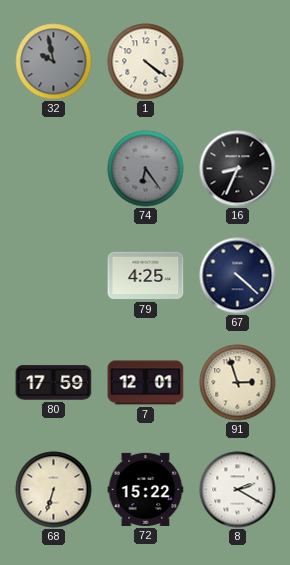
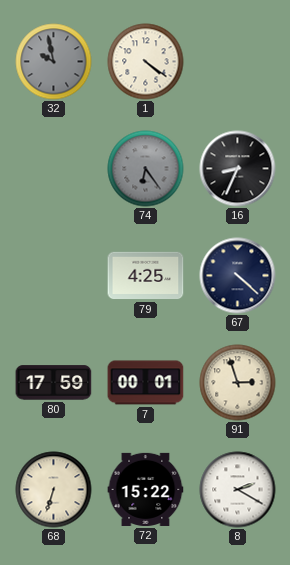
7: 12:01 -> 00:01
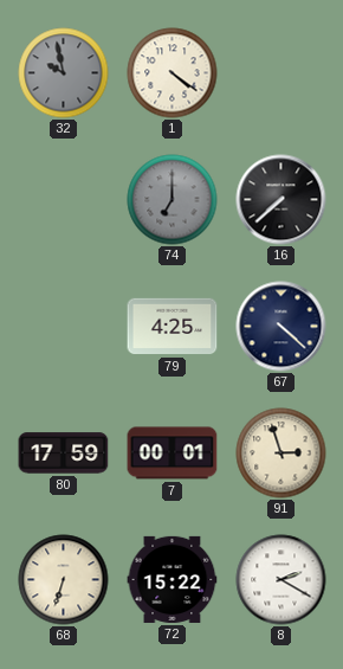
74: 6:24 -> 7:00
16: 8:34 -> 7:38
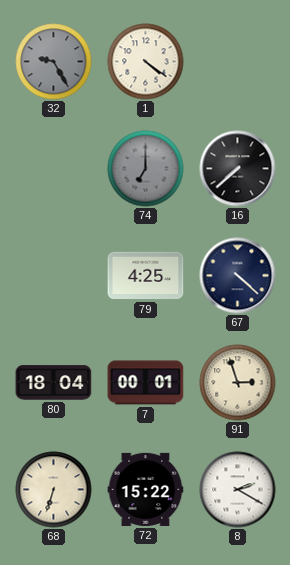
32: 9:58 -> 9:25
80: 17:59 -> 18:04
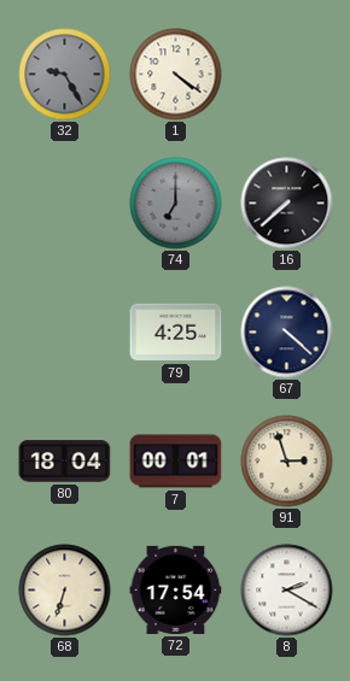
72: 15:22 -> 17:54
